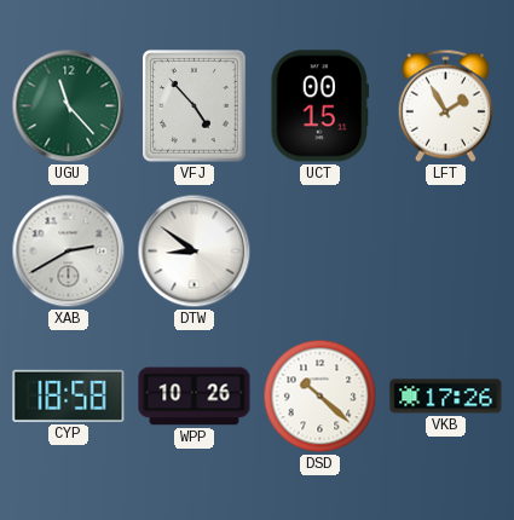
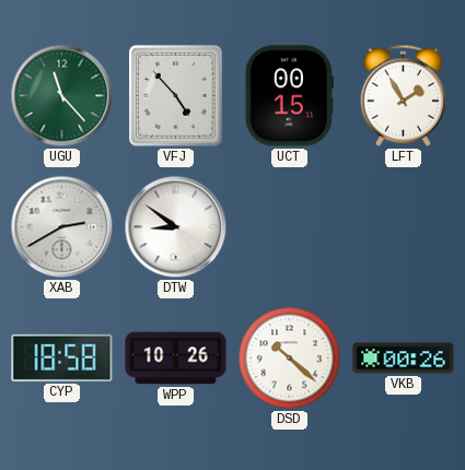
VKB: 17:26 -> 00:26
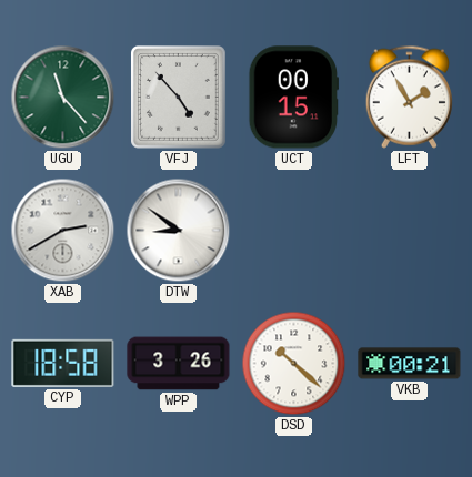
WPP: 10:26 -> 3:26
VKB: 00:26 -> 00:21
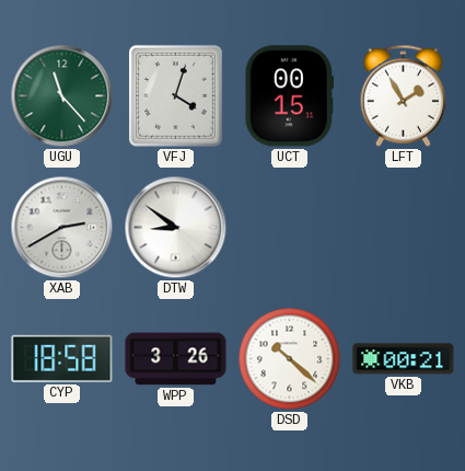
VFJ: 4:53 -> 4:03
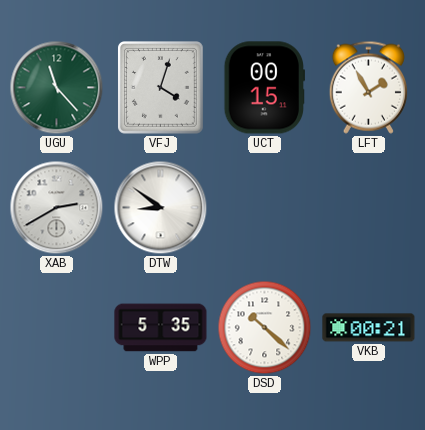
CYP: 18:58 -> none
WPP: 3:26 -> 5:35
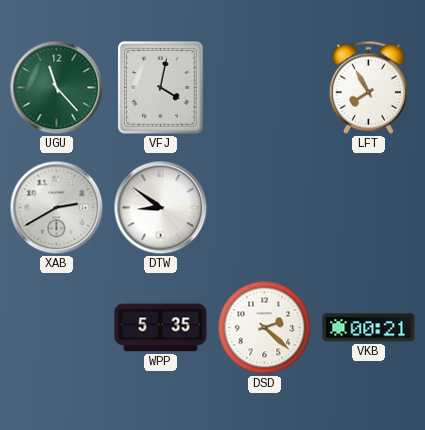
VFJ: 4:03 -> 4:02
UCT: 00:15 -> none
LFT: 1:55 -> 7:55
DSD: 10:22 -> 2:22
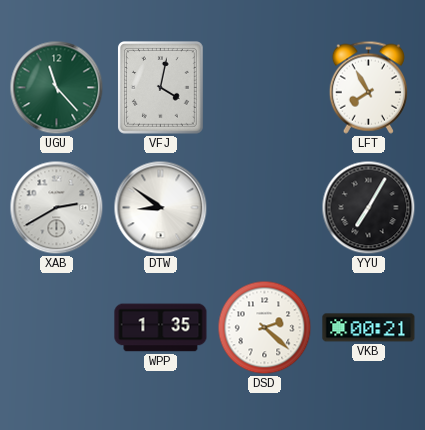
YYU: none -> 7:05
WPP: 5:35 -> 1:35
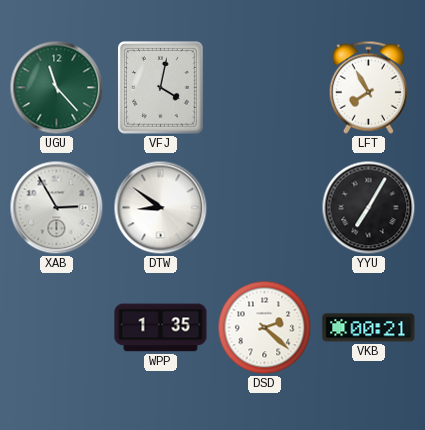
XAB: 2:40 -> 2:55
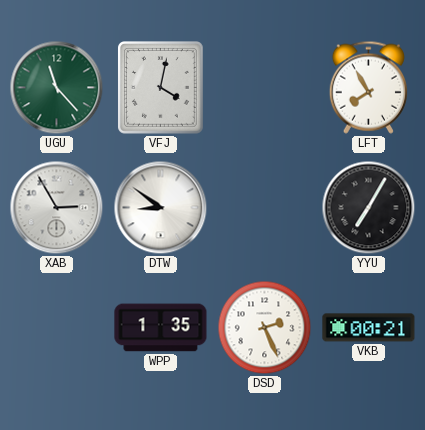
DSD: 2:22 -> 2:26
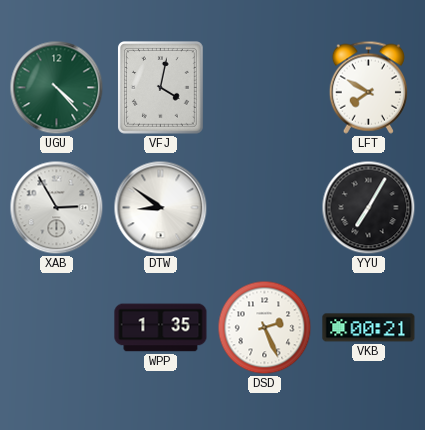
UGU: 11:23 -> 4:23
LFT: 7:55 -> 7:50
